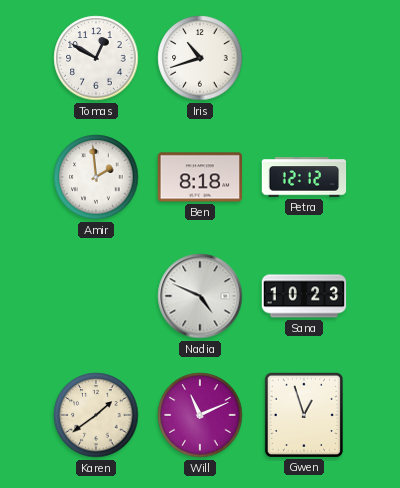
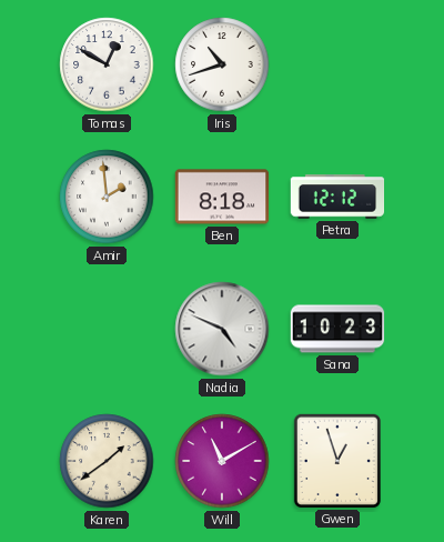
Will: 11:11 -> 11:10
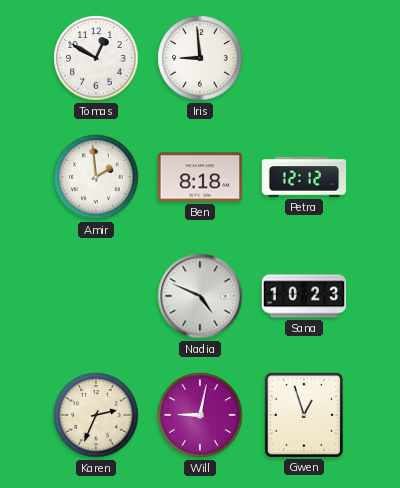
Iris: 10:42 -> 8:59
Karen: 1:39 -> 2:34
Will: 11:10 -> 9:02
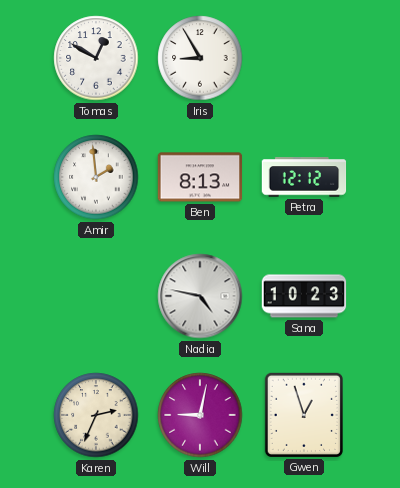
Iris: 8:59 -> 8:55
Ben: 8:18 -> 8:13
Nadia: 4:49 -> 4:47
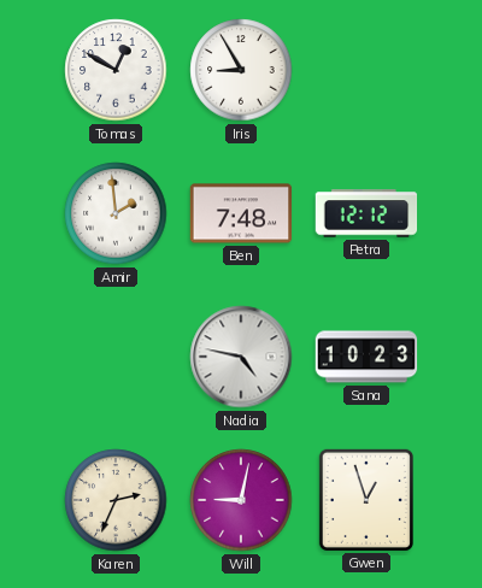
Ben: 8:13 -> 7:48
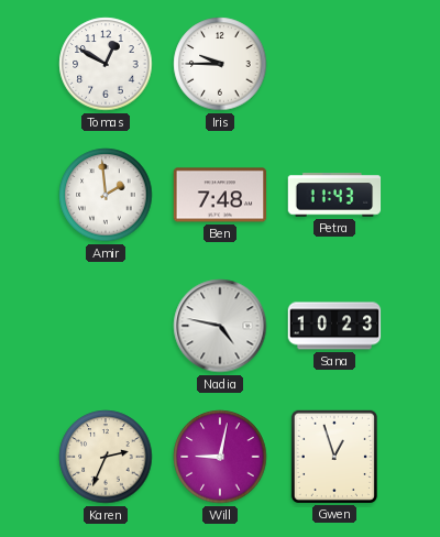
Iris: 8:55 -> 9:45
Petra: 12:12 -> 11:43
